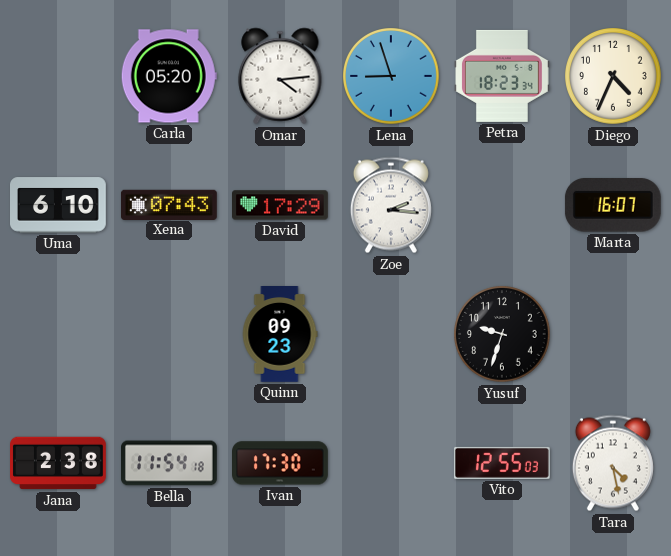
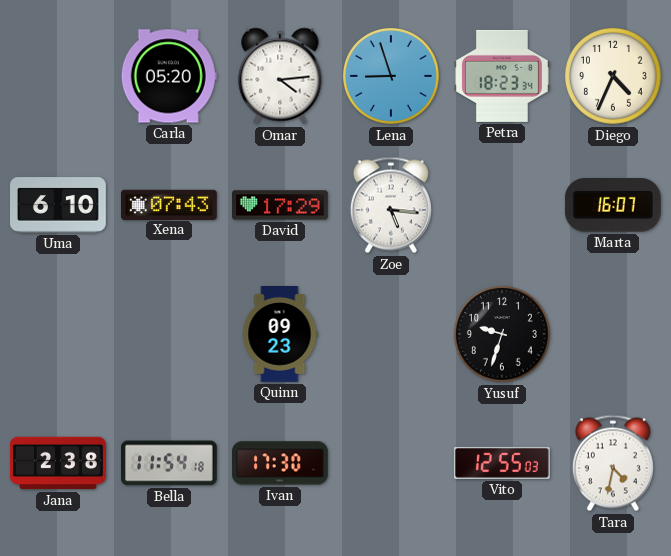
Zoe: 2:16 -> 5:16
Tara: 4:28 -> 4:32
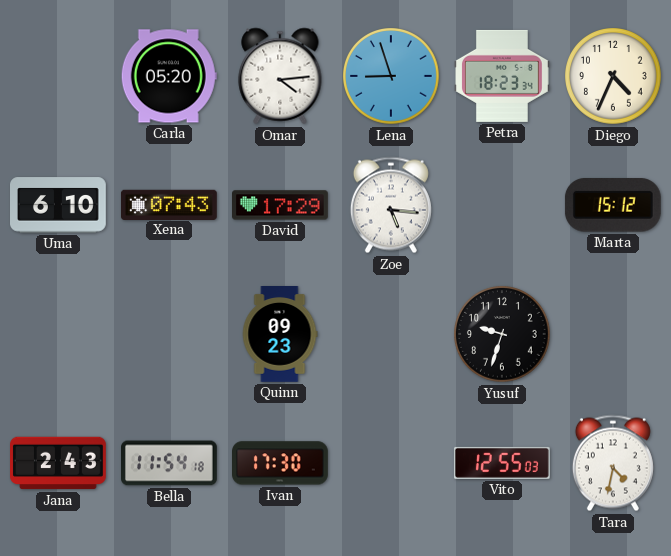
Marta: 16:07 -> 15:12
Jana: 2:38 -> 2:43
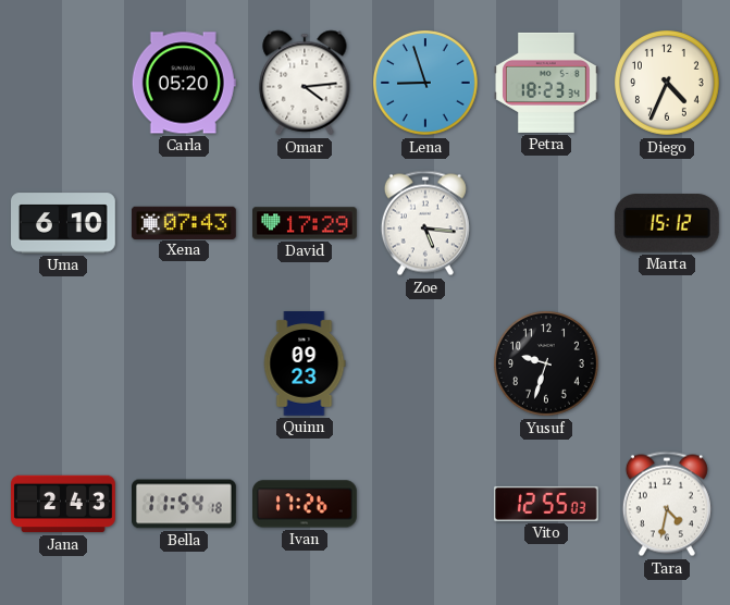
Ivan: 17:30 -> 17:26
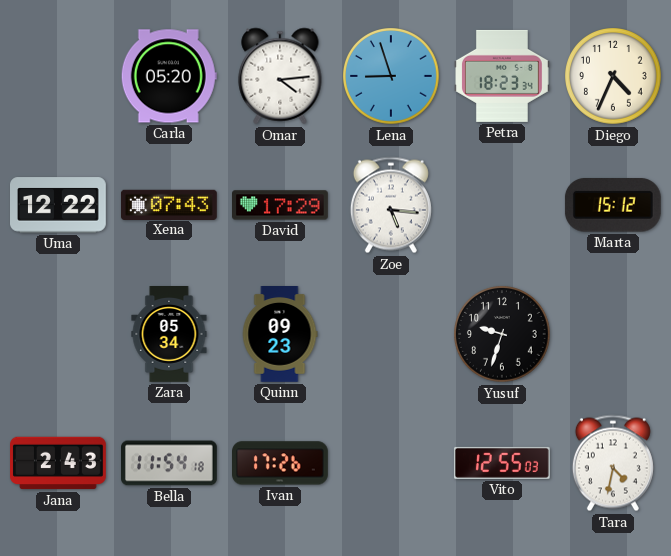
Uma: 6:10 -> 12:22
Zara: none -> 05:34
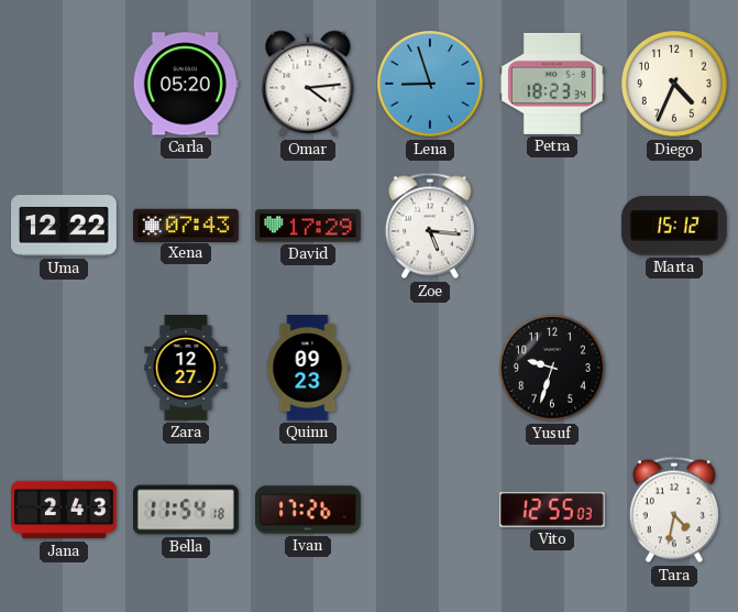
Zara: 05:34 -> 12:27
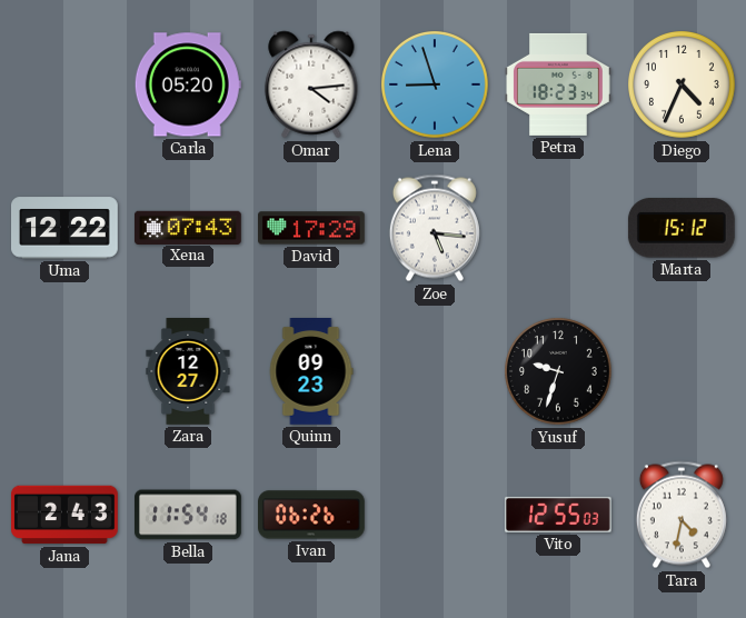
Ivan: 17:26 -> 06:26
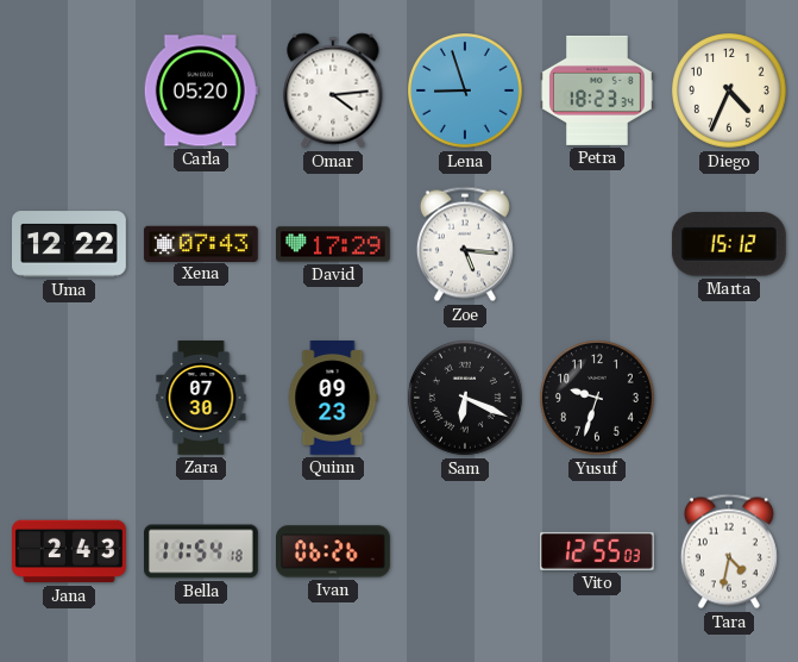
Zara: 12:27 -> 07:30
Sam: none -> 6:19
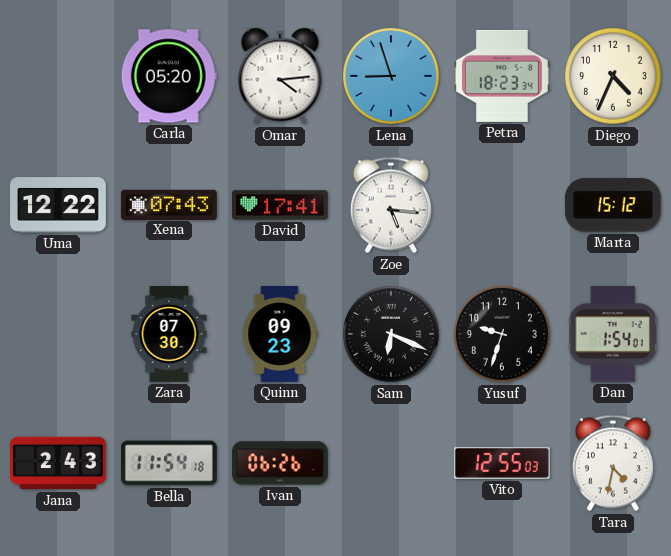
David: 17:29 -> 17:41
Dan: none -> 1:54
